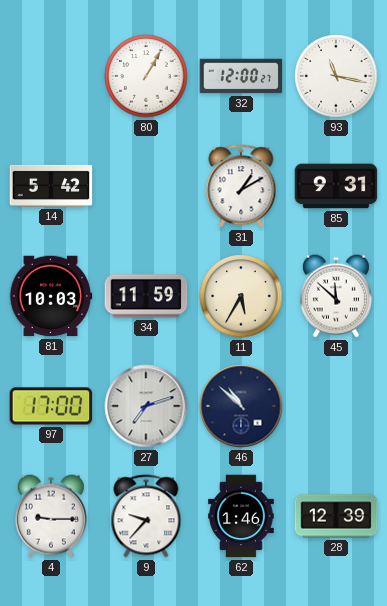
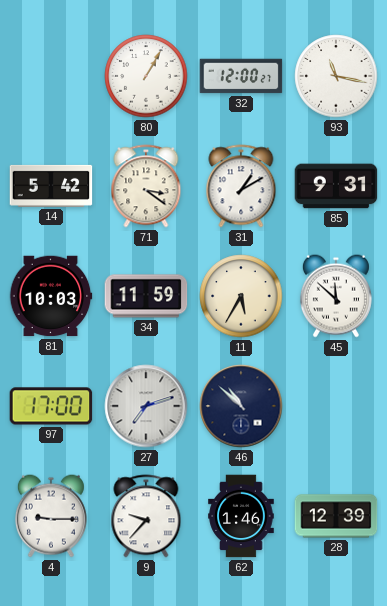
71: none -> 3:21
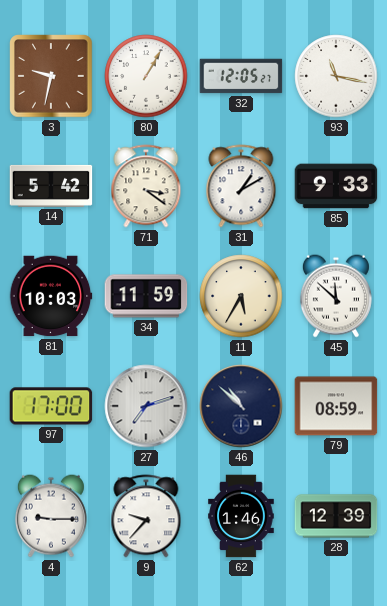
3: none -> 9:32
32: 12:00 -> 12:05
85: 9:31 -> 9:33
79: none -> 08:59
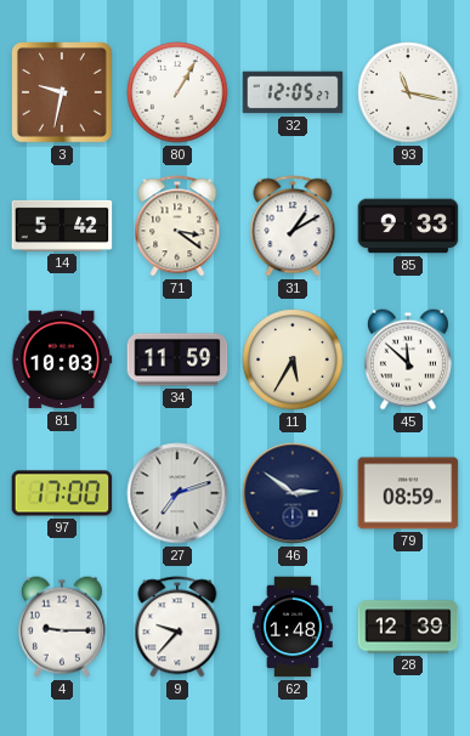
46: 10:52 -> 2:51
62: 1:46 -> 1:48
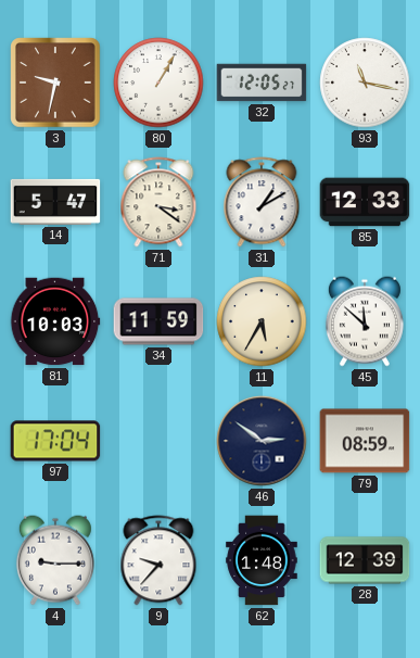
14: 5:42 -> 5:47
85: 9:33 -> 12:33
97: 17:00 -> 17:04
27: 7:12 -> none
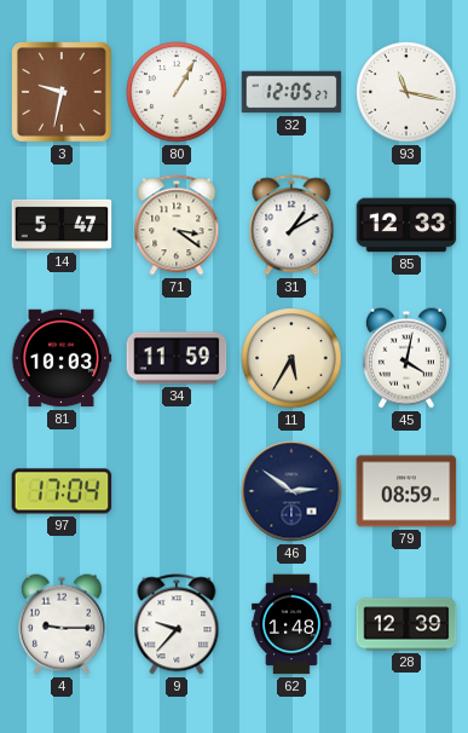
45: 11:52 -> 4:02
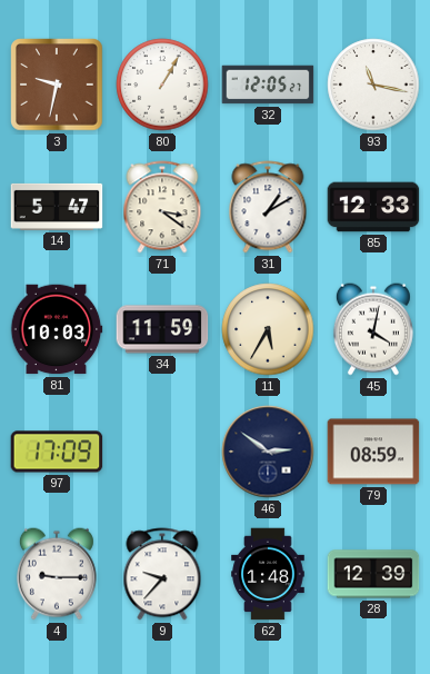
97: 17:04 -> 17:09
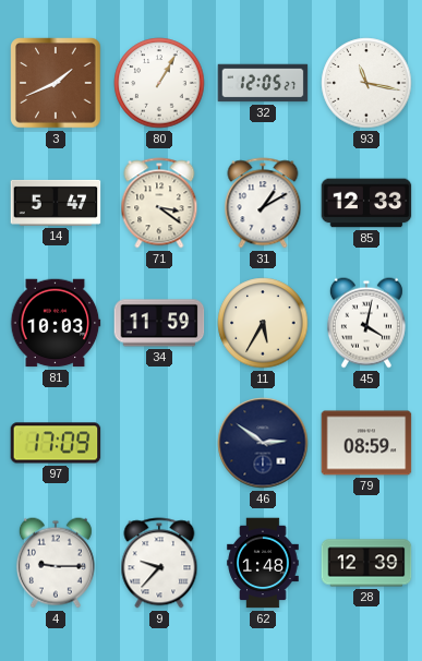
3: 9:32 -> 1:41
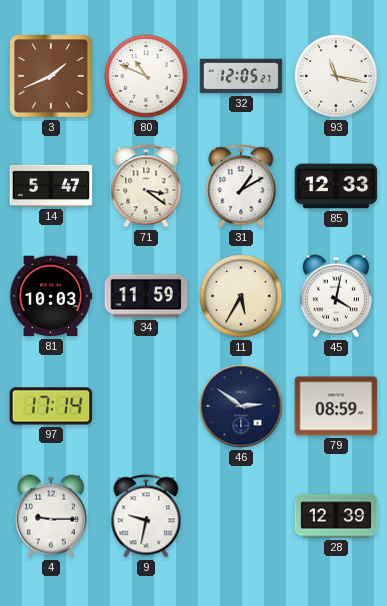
80: 1:05 -> 10:49
97: 17:09 -> 17:14
9: 9:37 -> 9:32
62: 1:48 -> none
